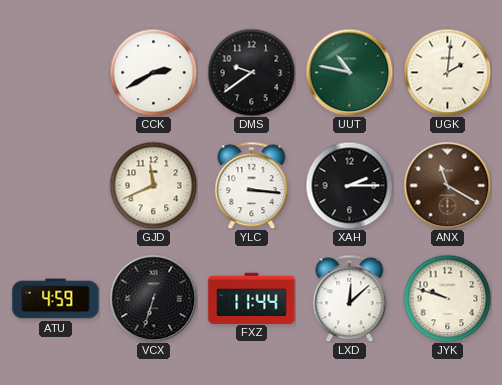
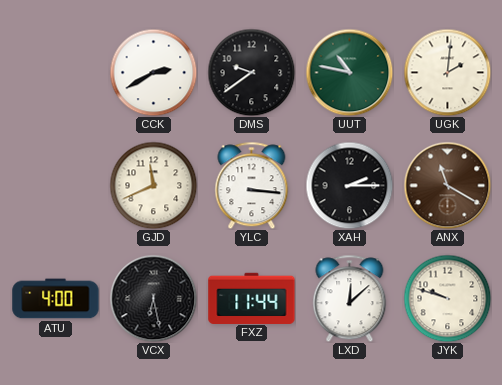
ATU: 4:59 -> 4:00
VCX: 6:33 -> 6:28
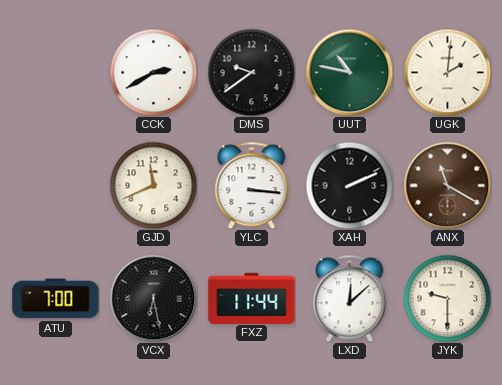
XAH: 2:15 -> 2:11
ATU: 4:00 -> 7:00
JYK: 9:48 -> 9:30
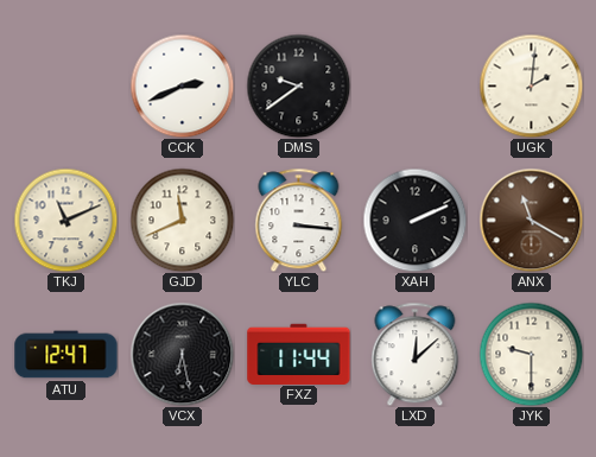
CCK: 2:40 -> 2:41
UUT: 10:47 -> none
TKJ: none -> 11:11
ATU: 7:00 -> 12:47
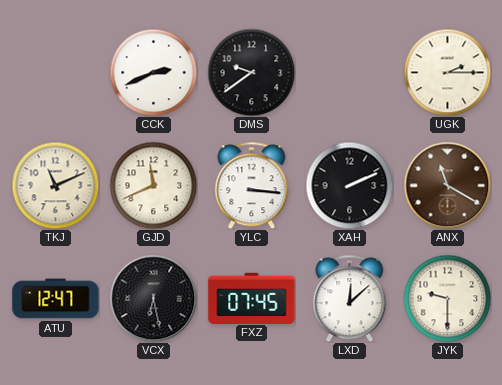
UGK: 2:01 -> 2:15
FXZ: 11:44 -> 07:45
